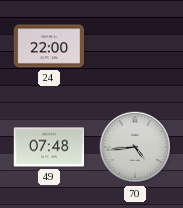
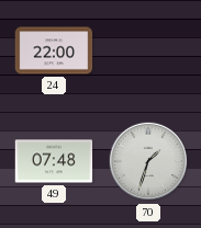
70: 4:44 -> 1:33
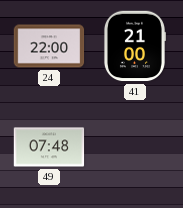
41: none -> 21:00
70: 1:33 -> none
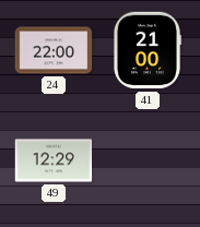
49: 07:48 -> 12:29
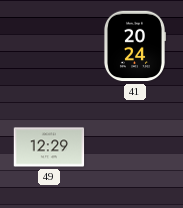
24: 22:00 -> none
41: 21:00 -> 20:24
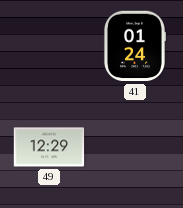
41: 20:24 -> 01:24
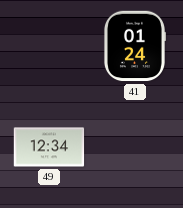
49: 12:29 -> 12:34
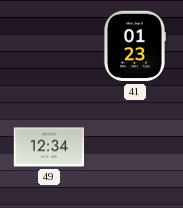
41: 01:24 -> 01:23
